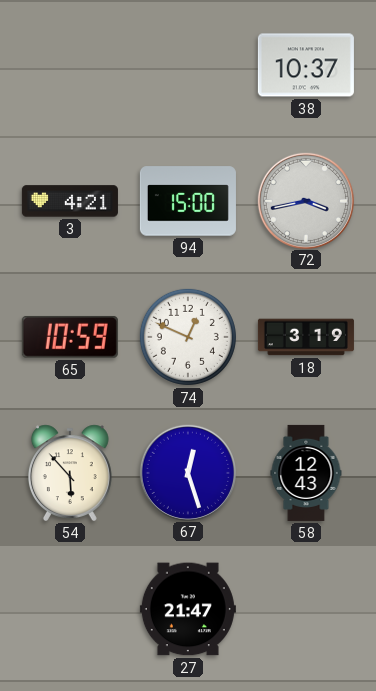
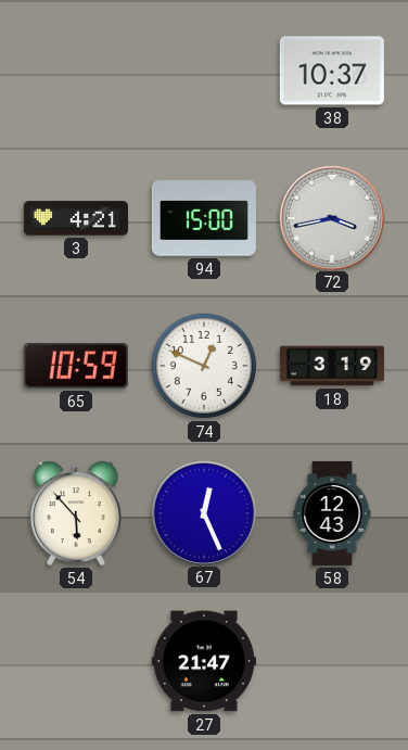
67: 12:27 -> 12:26
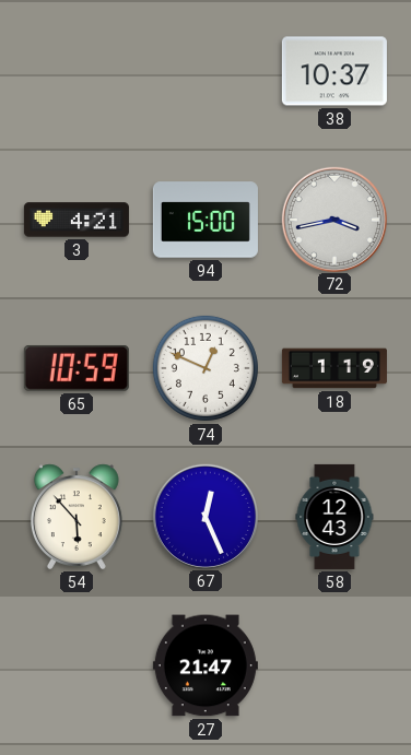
18: 3:19 -> 1:19
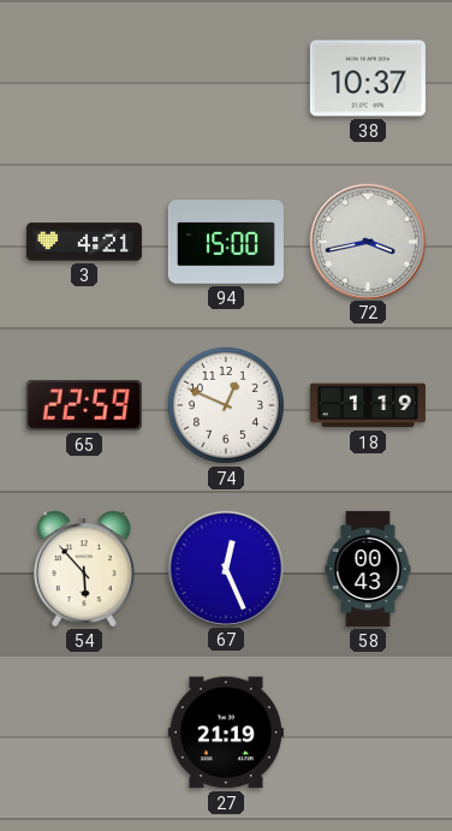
65: 10:59 -> 22:59
58: 12:43 -> 00:43
27: 21:47 -> 21:19
